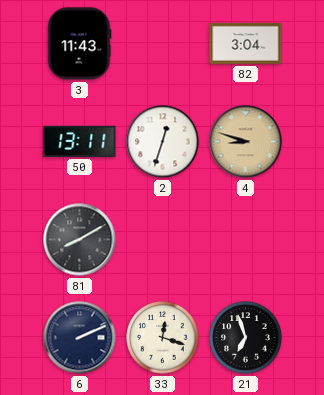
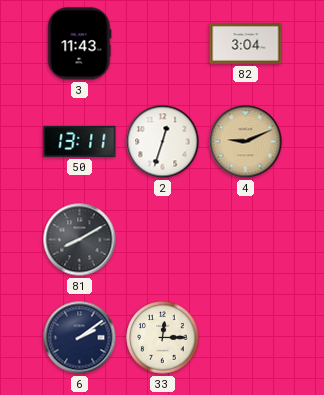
4: 8:48 -> 9:11
6: 2:11 -> 2:09
33: 12:18 -> 12:15
21: 6:57 -> none
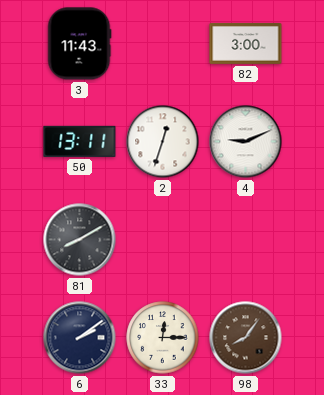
82: 3:04 -> 3:00
4 dial: champagne -> white
98: none -> 8:06
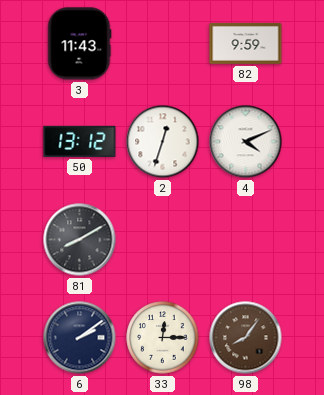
82: 3:00 -> 9:59
50: 13:11 -> 13:12
4: 9:11 -> 4:11
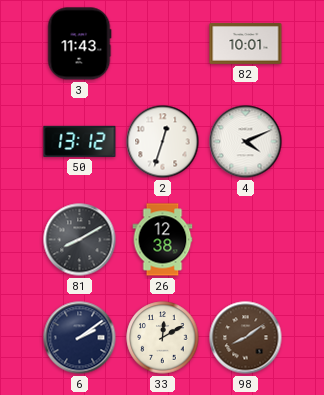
82: 9:59 -> 10:01
26: none -> 12:38
33: 12:15 -> 12:10
98: 8:06 -> 8:09
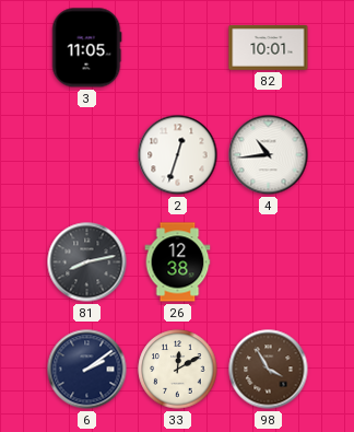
3: 11:43 -> 11:05
50: 13:12 -> none
4: 4:11 -> 10:44
81: 8:10 -> 8:13
98: 8:09 -> 3:55
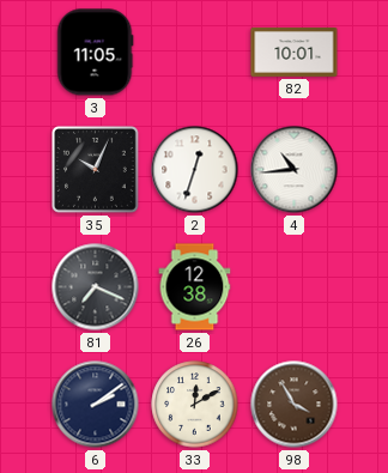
35: none -> 10:04
81: 8:13 -> 7:19
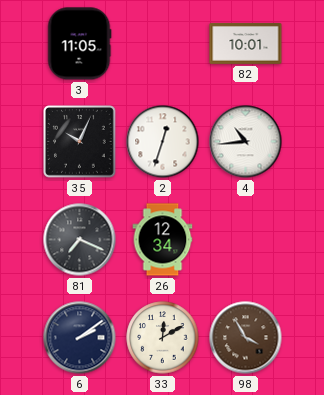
26: 12:38 -> 12:34
